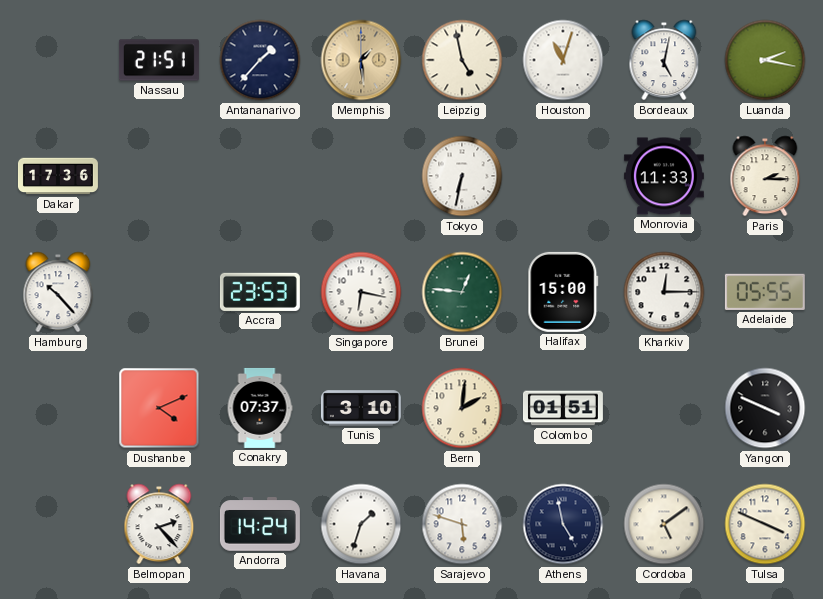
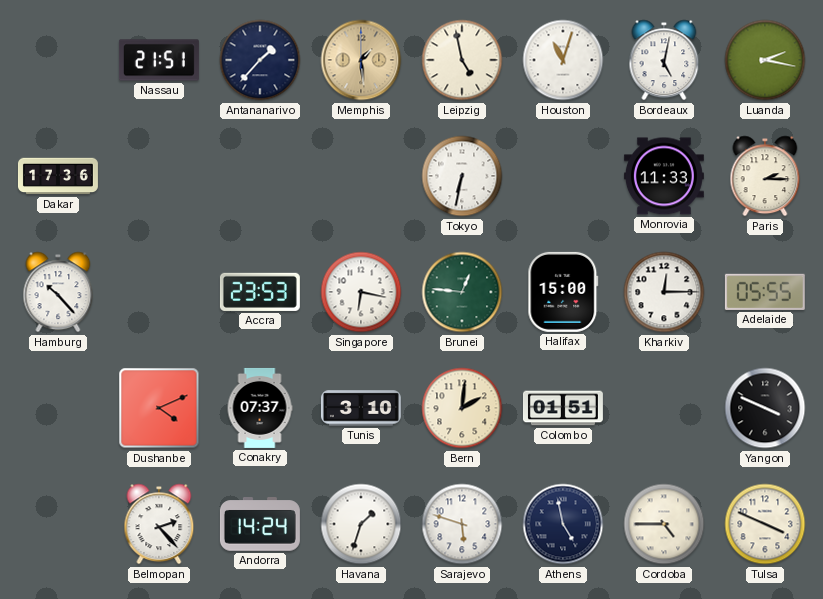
Cordoba: 5:09 -> 4:45
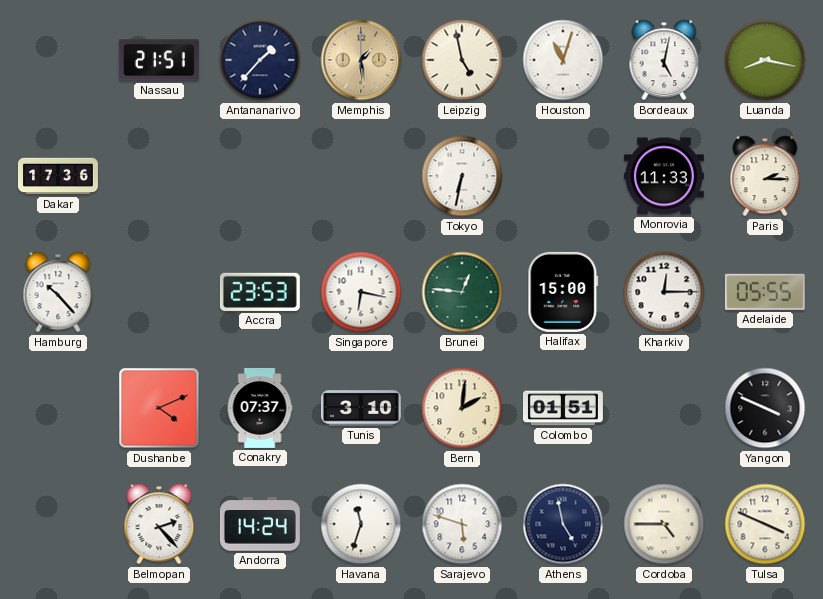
Luanda: 2:17 -> 8:17
Havana: 1:33 -> 11:33
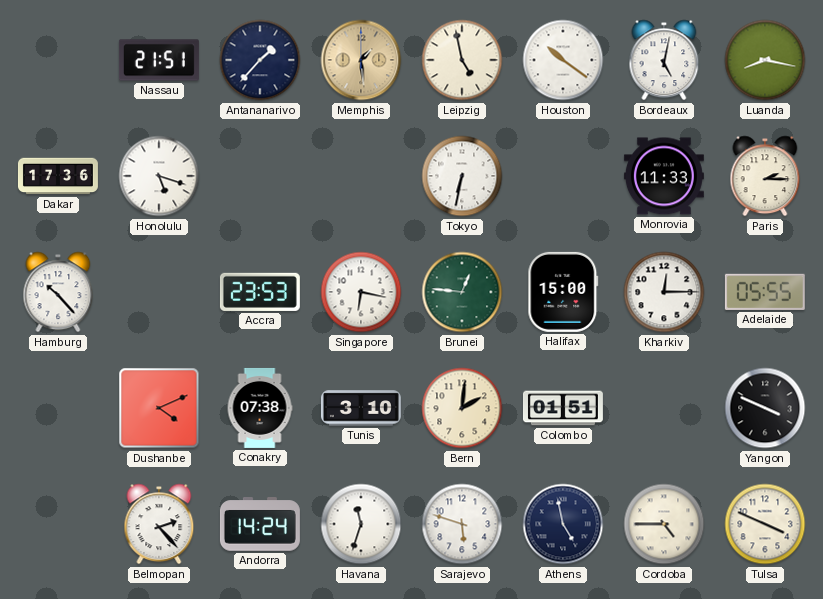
Houston: 11:03 -> 10:21
Honolulu: none -> 5:18
Conakry: 07:37 -> 07:38
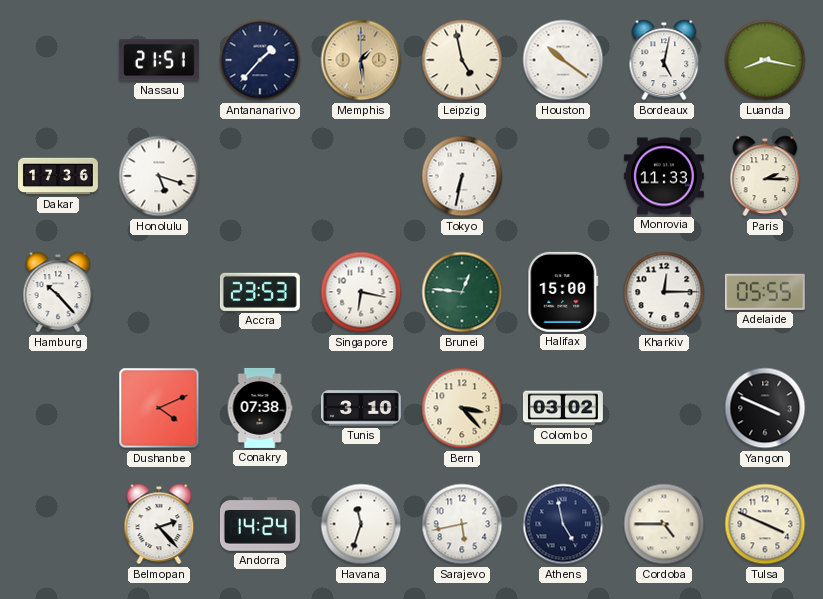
Bern: 2:01 -> 3:23
Colombo: 01:51 -> 03:02
Sarajevo: 5:48 -> 5:43
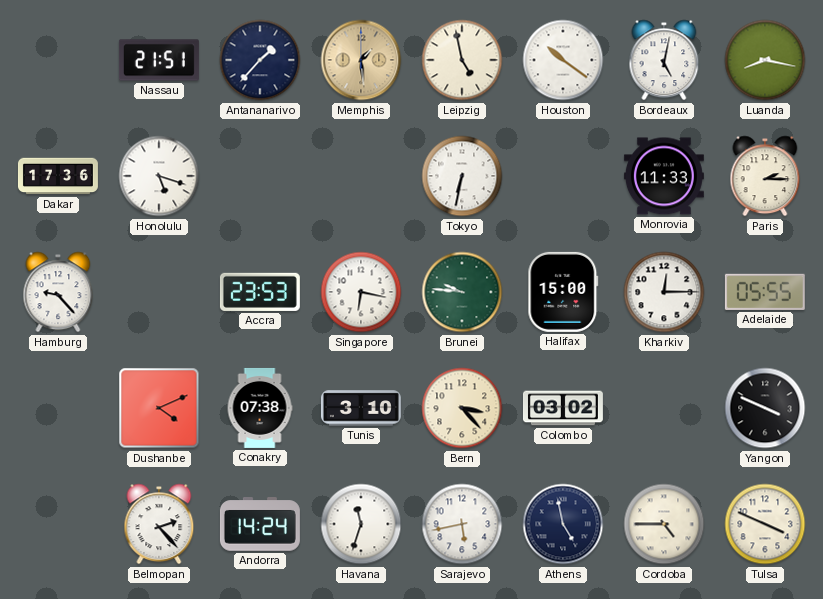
Hamburg: 10:23 -> 9:23
Brunei: 12:46 -> 9:46
